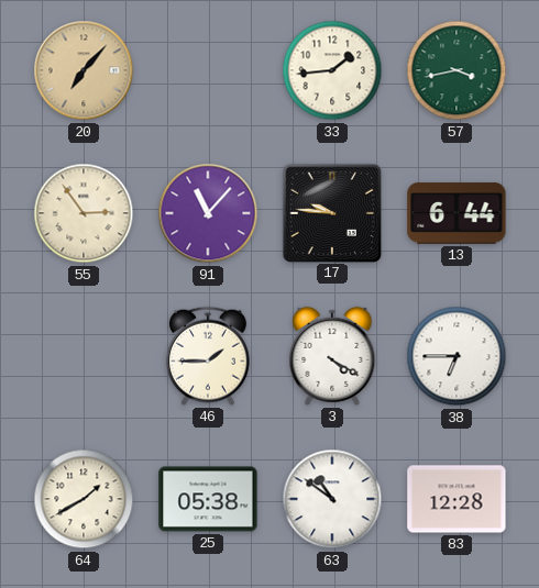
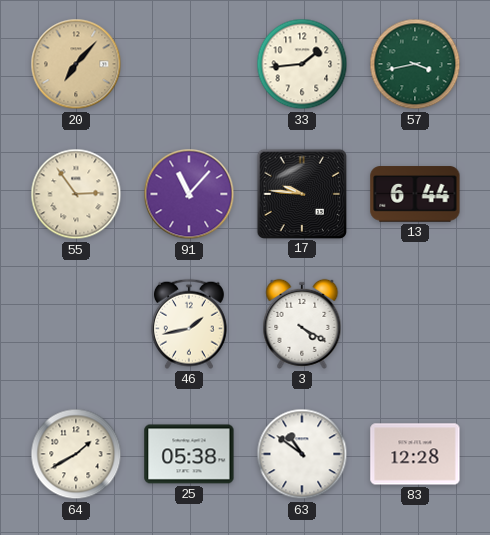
46: 1:45 -> 1:43
38: 6:45 -> none
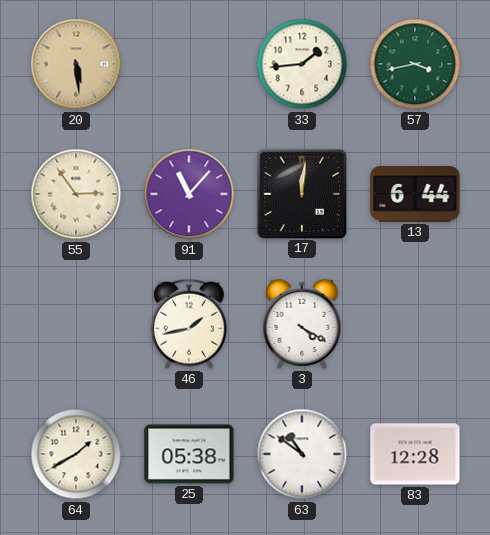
20: 7:07 -> 5:29
17: 9:46 -> 12:01
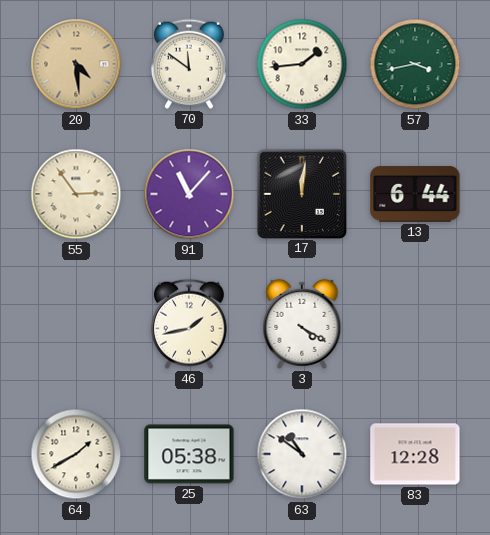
20: 5:29 -> 4:29
70: none -> 11:51
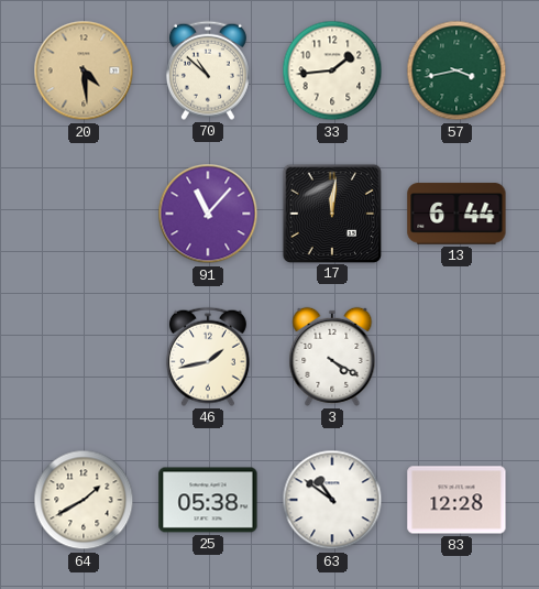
70: 11:51 -> 10:52
55: 2:54 -> none
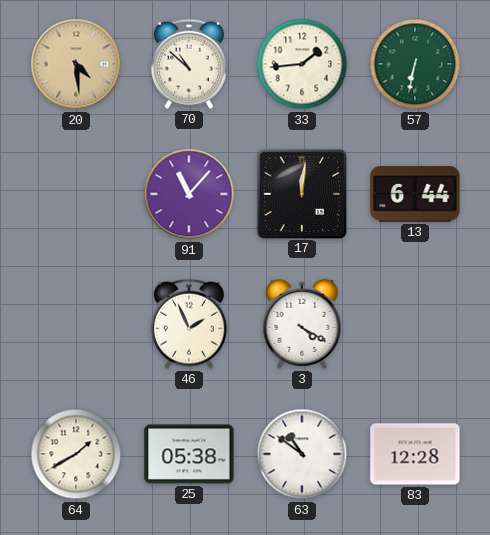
57: 3:43 -> 6:32
46: 1:43 -> 1:56
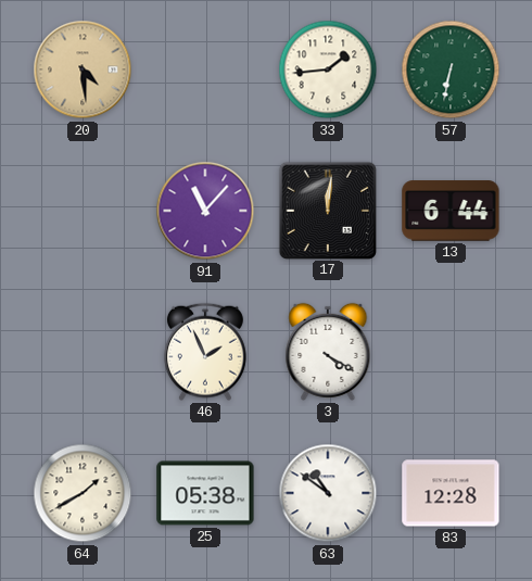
70: 10:52 -> none
